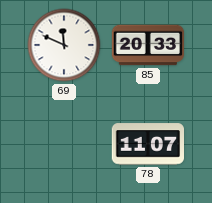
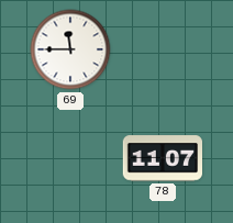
69: 11:49 -> 11:45
85: 20:33 -> none
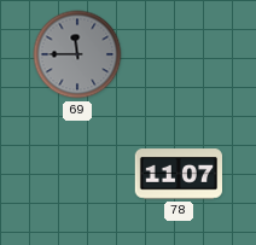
69 dial: white -> grey
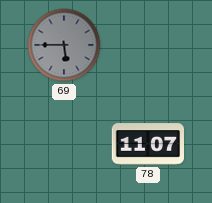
69: 11:45 -> 5:45
